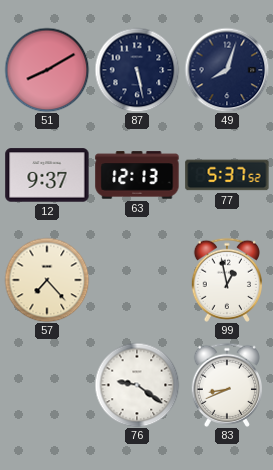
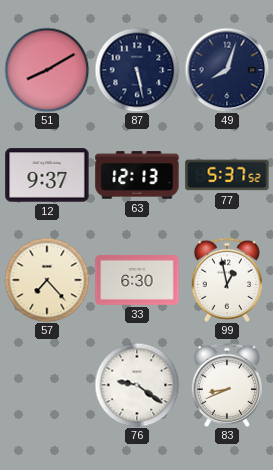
33: none -> 6:30
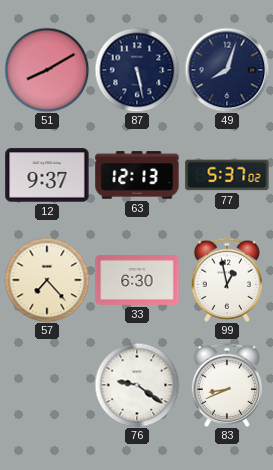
77: 5:37:52 -> 5:37:02
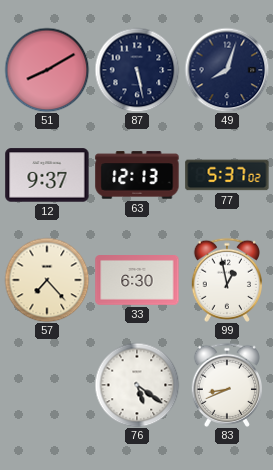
76: 9:21 -> 5:21
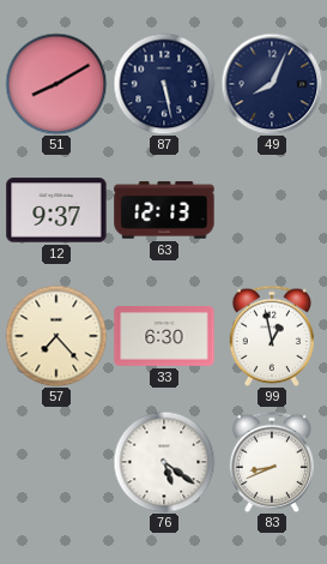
49: 8:03 -> 8:04
77: 5:37 -> none
